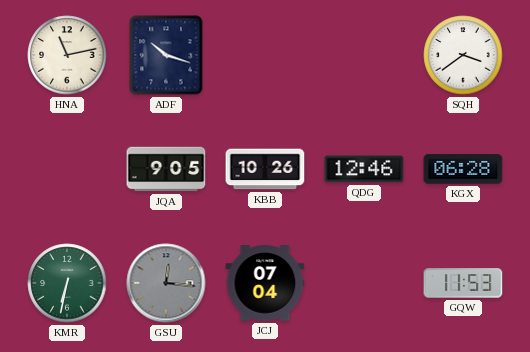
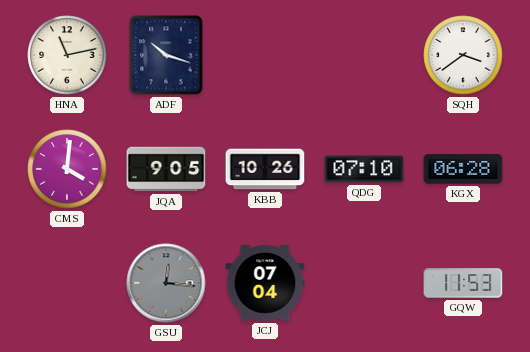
CMS: none -> 4:01
QDG: 12:46 -> 07:10
KMR: 6:32 -> none
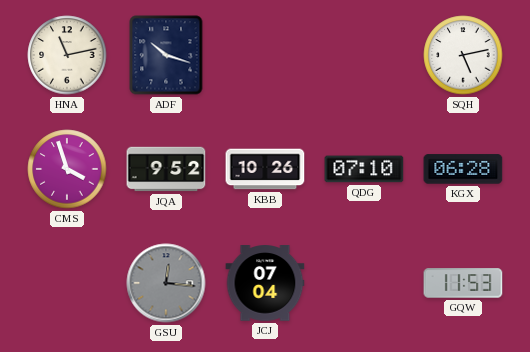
SQH: 3:39 -> 5:13
CMS: 4:01 -> 3:57
JQA: 9:05 -> 9:52
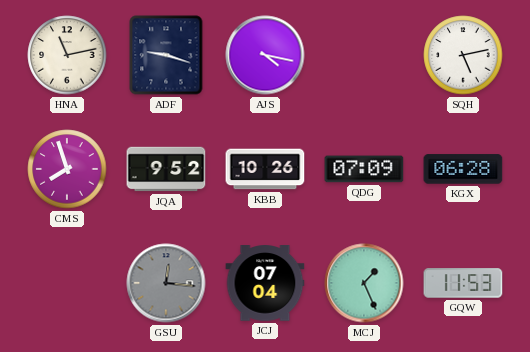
ADF: 10:18 -> 9:18
AJS: none -> 4:17
CMS: 3:57 -> 7:57
QDG: 07:10 -> 07:09
MCJ: none -> 1:26
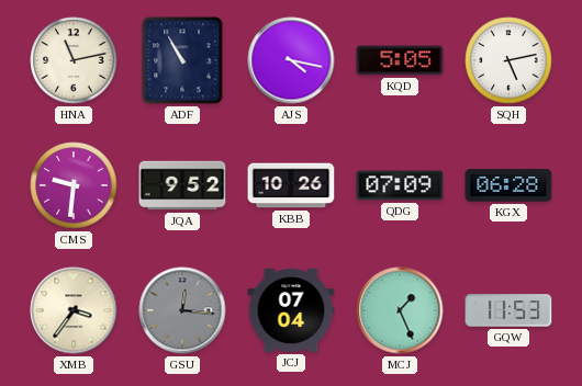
ADF: 9:18 -> 10:55
KQD: none -> 5:05
CMS: 7:57 -> 9:31
XMB: none -> 3:36
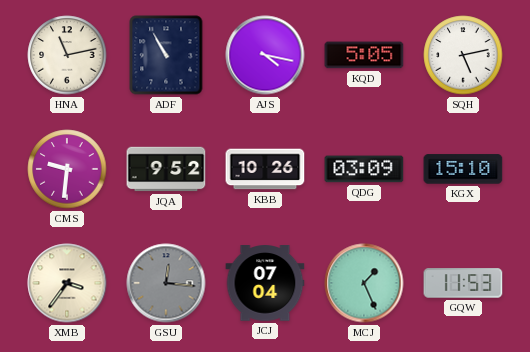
QDG: 07:09 -> 03:09
KGX: 06:28 -> 15:10
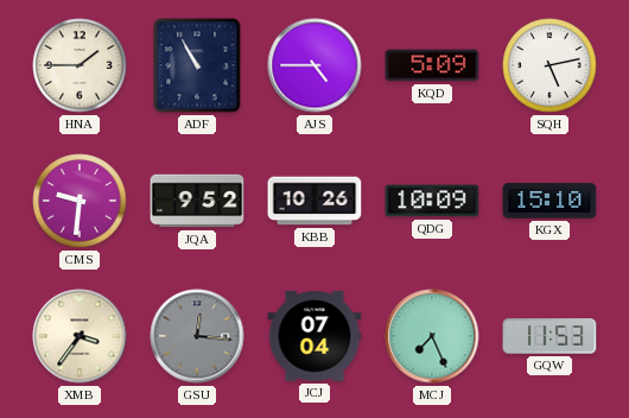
HNA: 11:13 -> 1:45
AJS: 4:17 -> 4:45
KQD: 5:05 -> 5:09
QDG: 03:09 -> 10:09
MCJ: 1:26 -> 7:26
